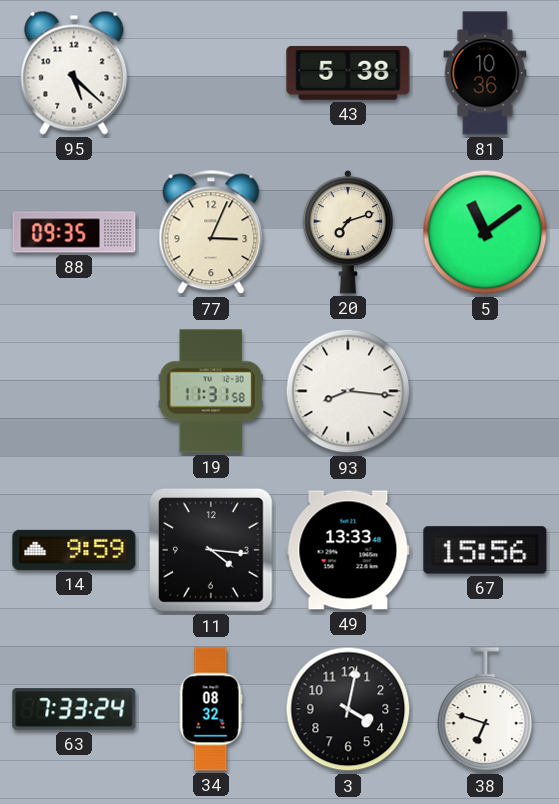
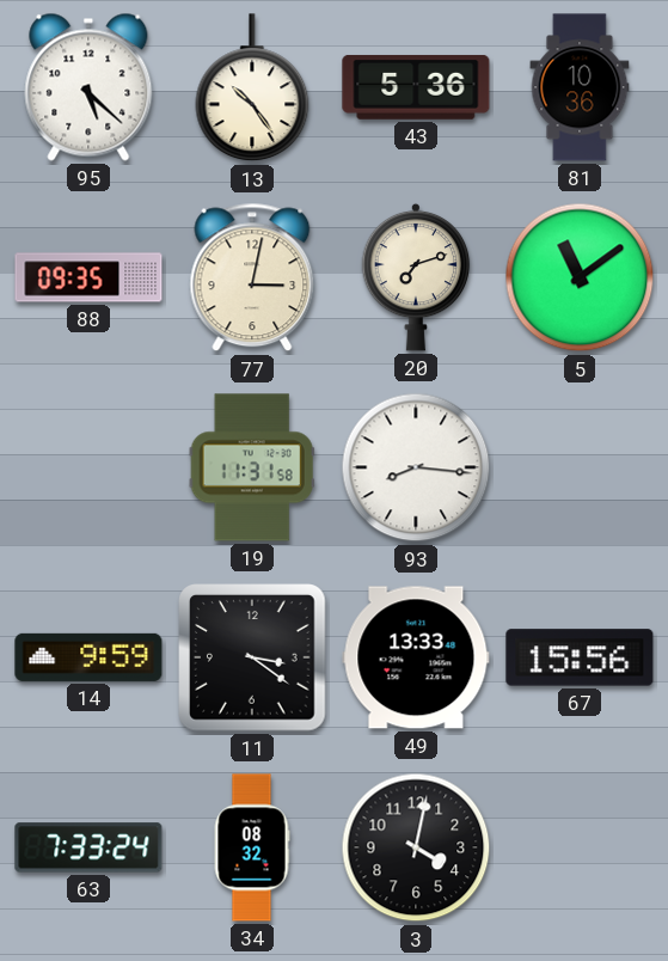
13: none -> 10:24
43: 5:38 -> 5:36
77: 3:04 -> 3:02
11: 4:16 -> 3:21
38: 6:48 -> none
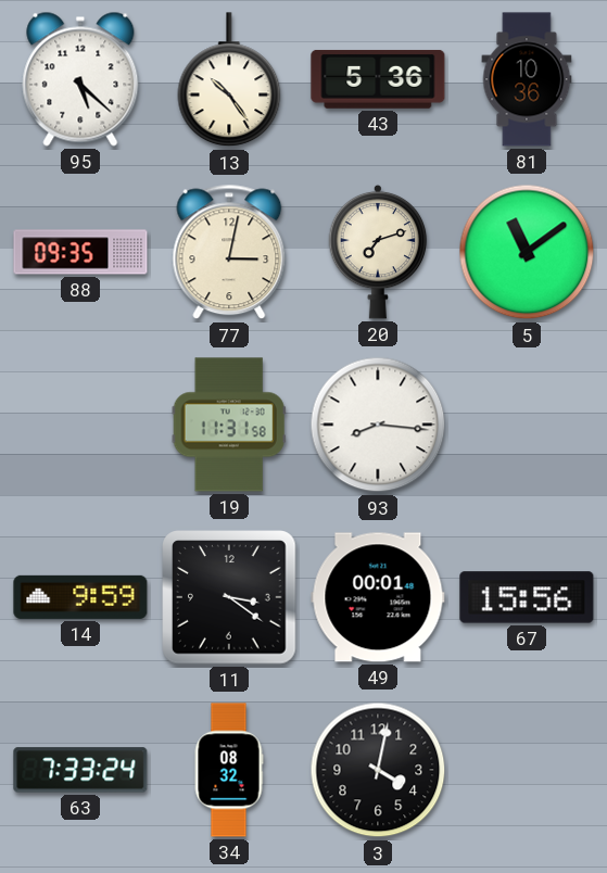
49: 13:33 -> 00:01
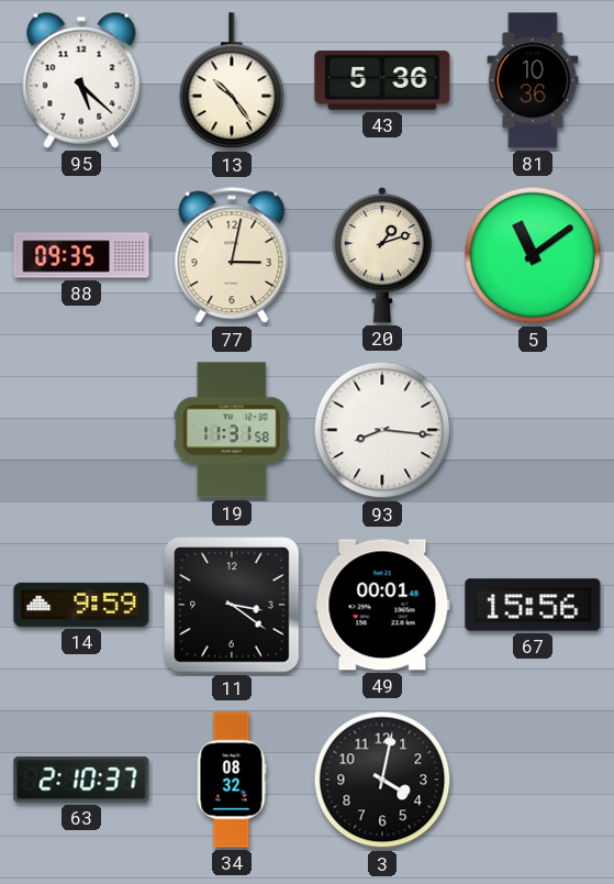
20: 7:12 -> 1:12
63: 7:33 -> 2:10
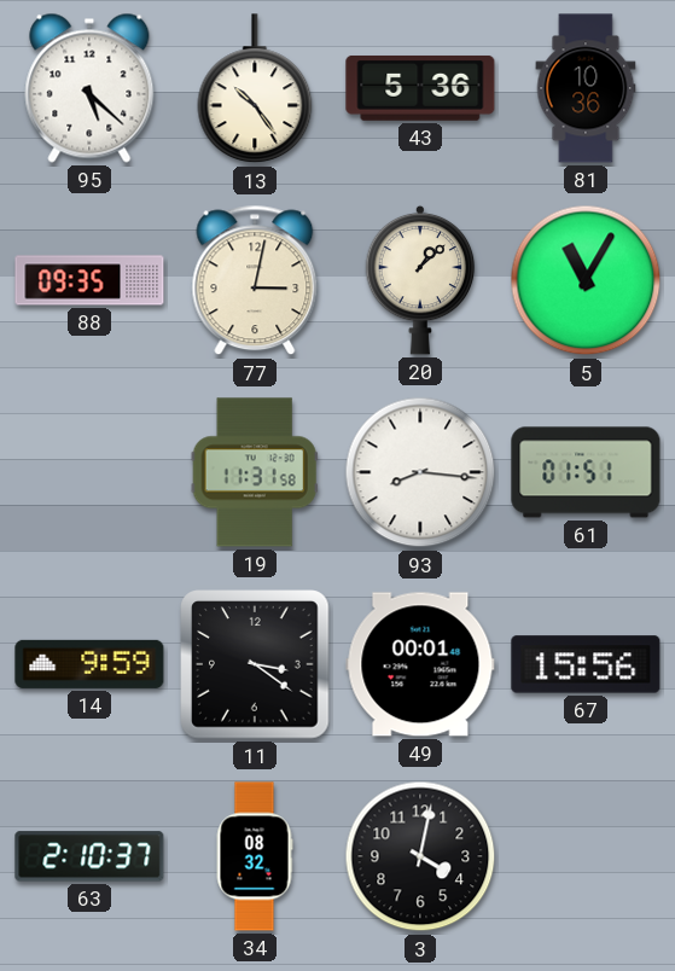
20: 1:12 -> 1:08
5: 11:09 -> 11:05
61: none -> 01:51
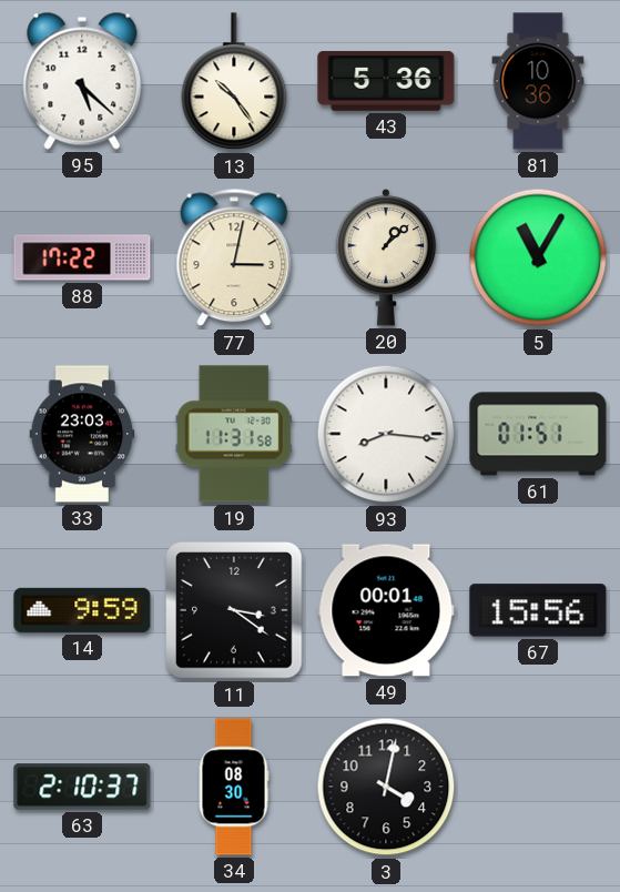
88: 09:35 -> 17:22
33: none -> 23:03
34: 08:32 -> 08:30
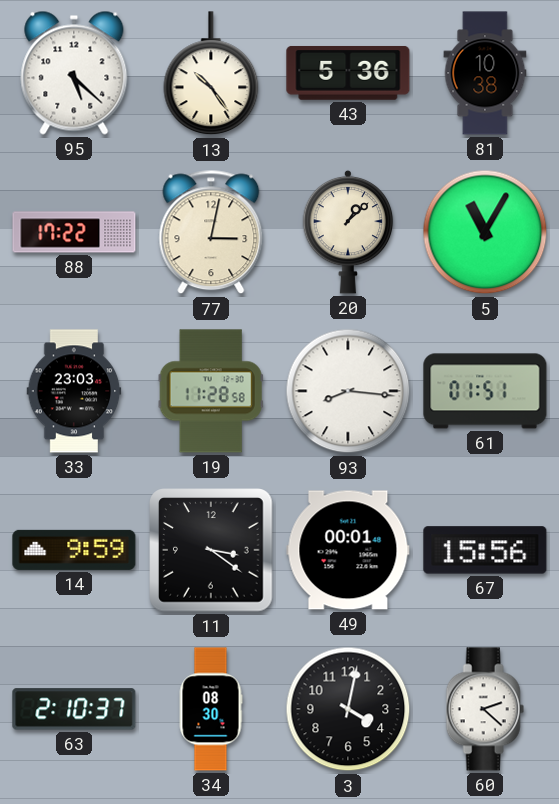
81: 10:36 -> 10:38
19: 11:31 -> 11:28
60: none -> 2:22
